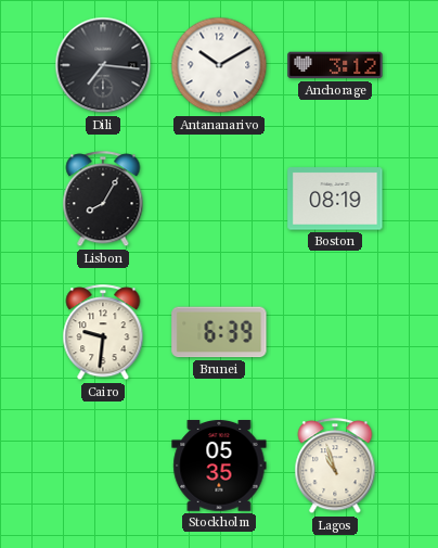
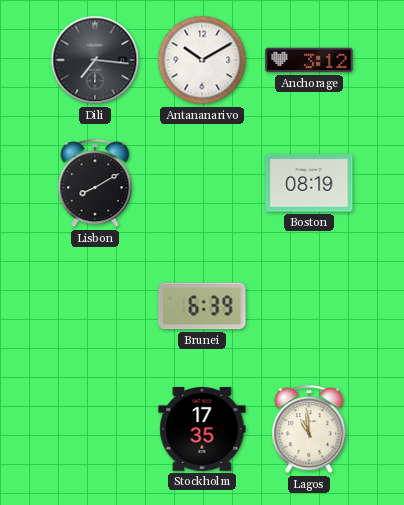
Lisbon: 8:05 -> 8:10
Cairo: 9:31 -> none
Stockholm: 05:35 -> 17:35
Lagos: 10:57 -> 10:59
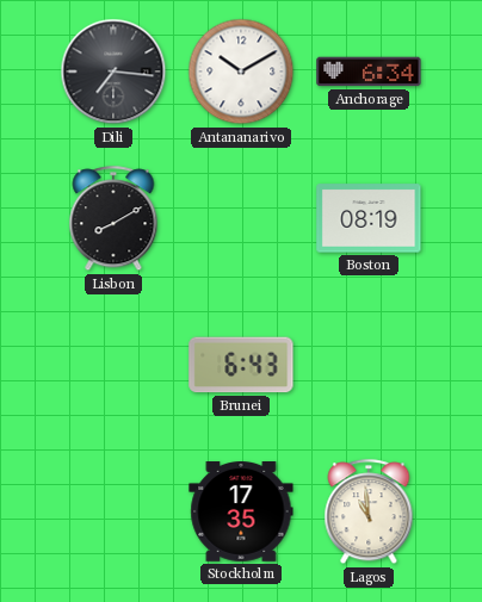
Anchorage: 3:12 -> 6:34
Brunei: 6:39 -> 6:43
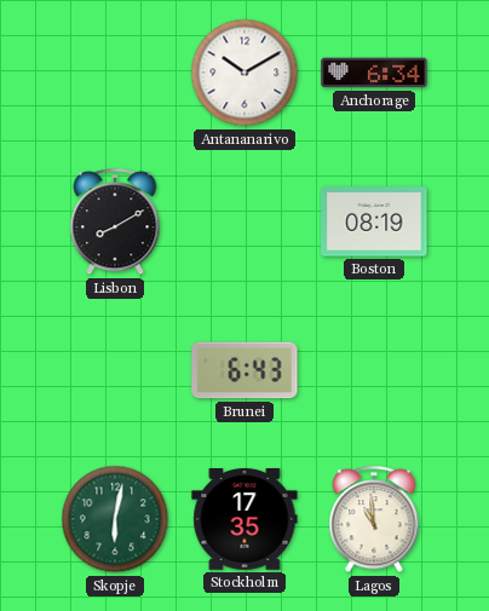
Dili: 7:16 -> none
Skopje: none -> 6:02
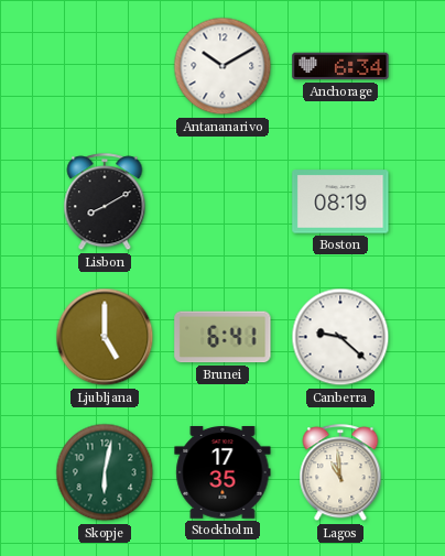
Ljubljana: none -> 5:00
Brunei: 6:43 -> 6:41
Canberra: none -> 9:22
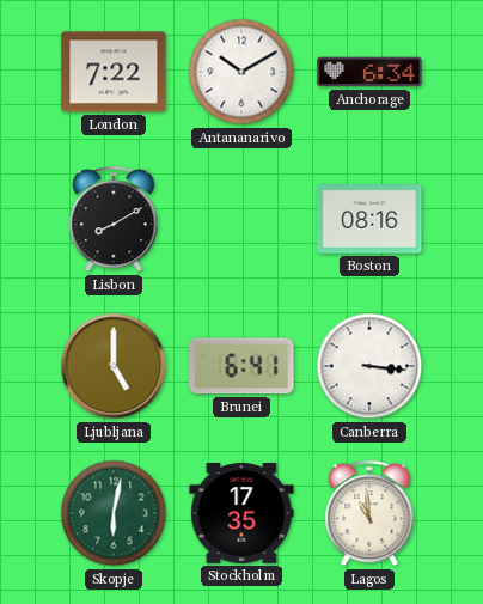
London: none -> 7:22
Boston: 08:19 -> 08:16
Canberra: 9:22 -> 3:16
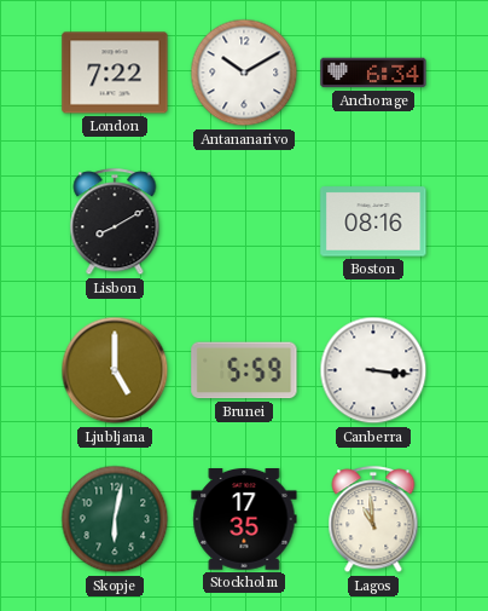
Brunei: 6:41 -> 5:59
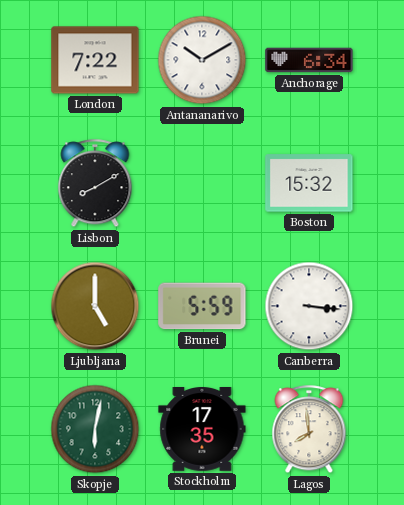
Boston: 08:16 -> 15:32
Lagos: 10:59 -> 7:59
